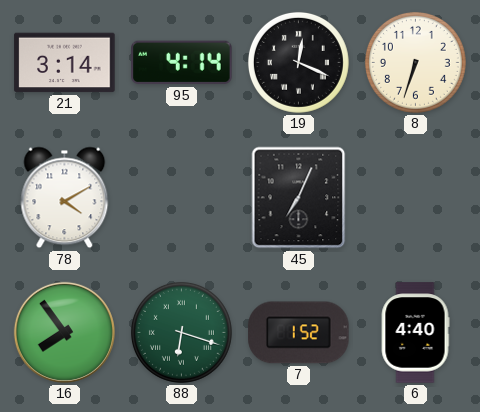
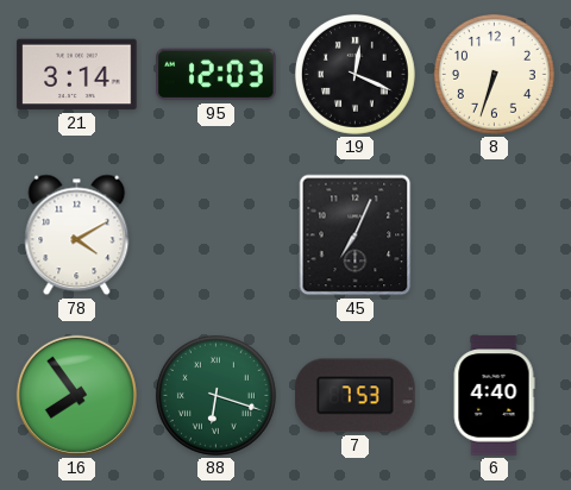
95: 4:14 -> 12:03
7: 1:52 -> 7:53
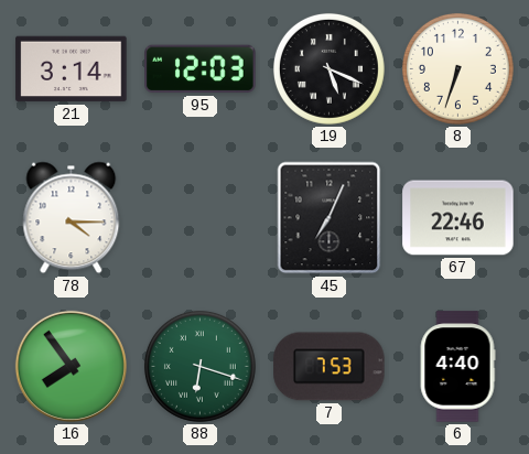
19: 12:19 -> 5:19
78: 4:10 -> 4:15
67: none -> 22:46
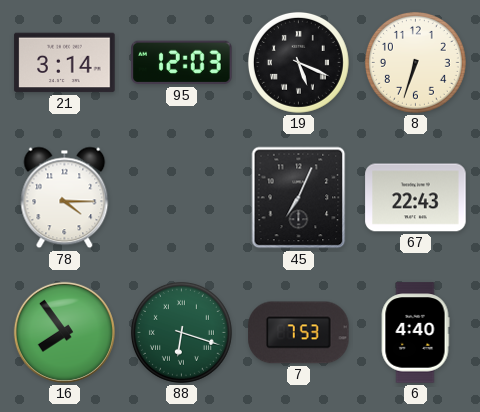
67: 22:46 -> 22:43
